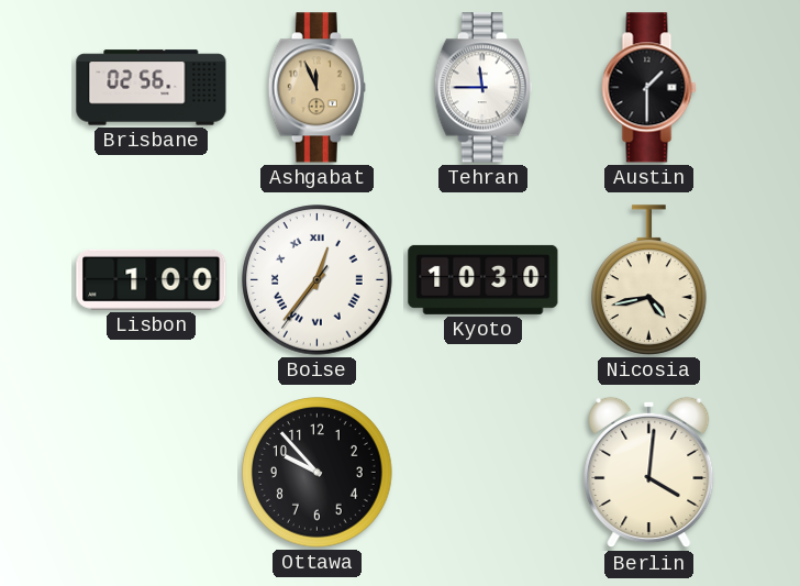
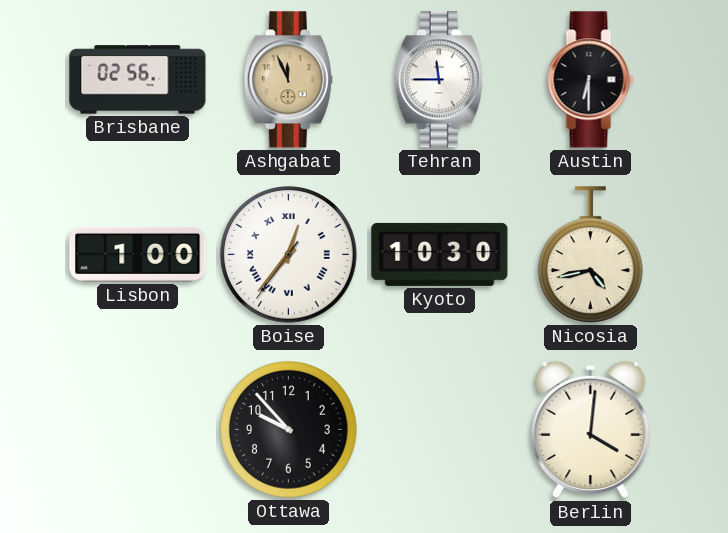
Austin: 1:30 -> 6:30
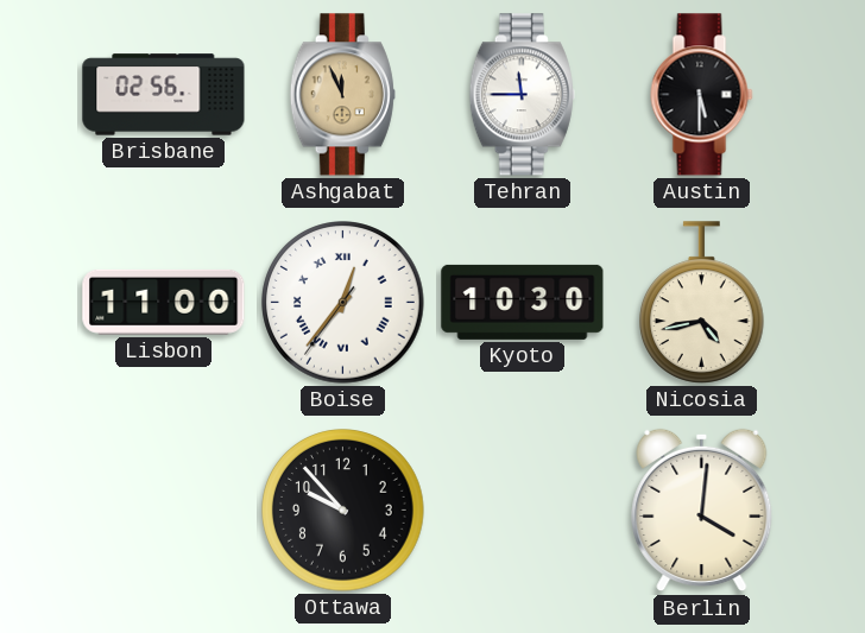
Austin: 6:30 -> 5:30
Lisbon: 1:00 -> 11:00
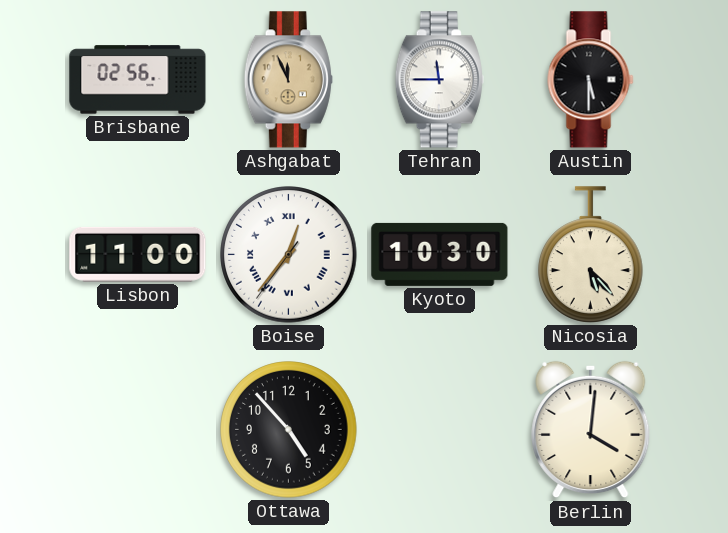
Nicosia: 4:43 -> 5:23
Ottawa: 9:53 -> 4:53
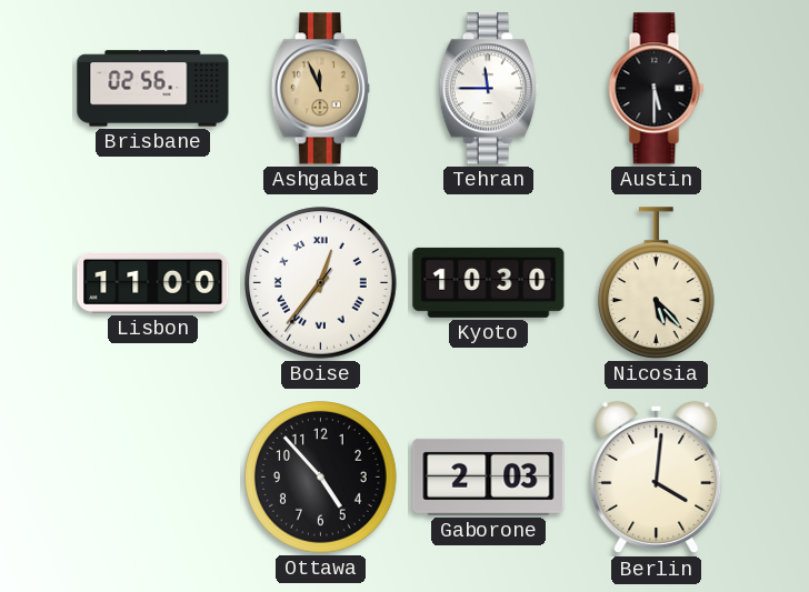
Gaborone: none -> 2:03
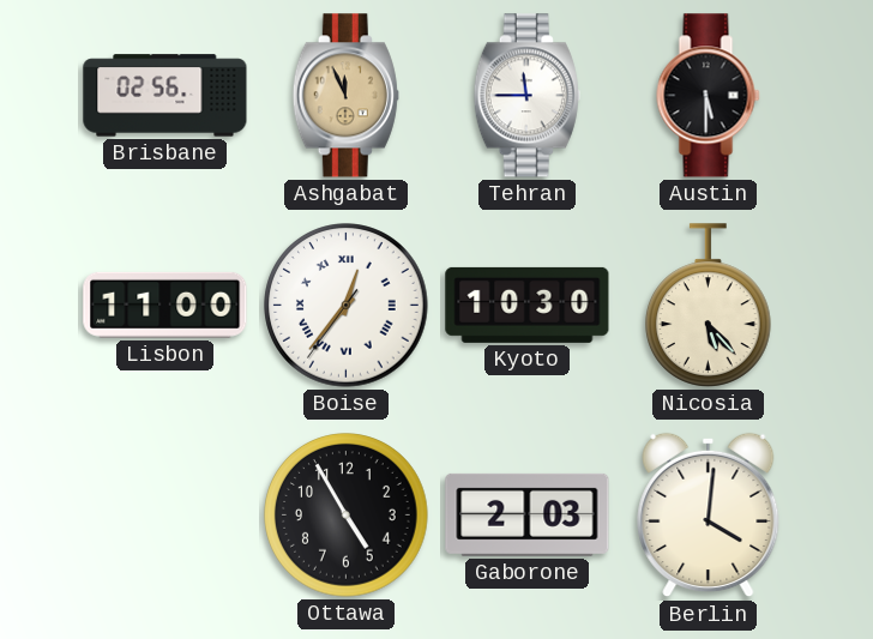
Ottawa: 4:53 -> 4:55
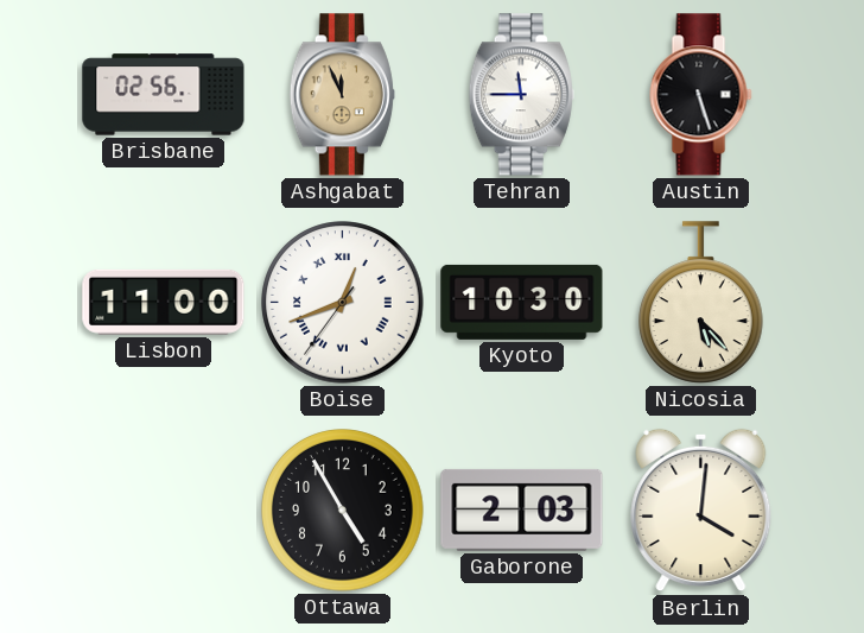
Austin: 5:30 -> 5:27
Boise: 12:36 -> 12:41
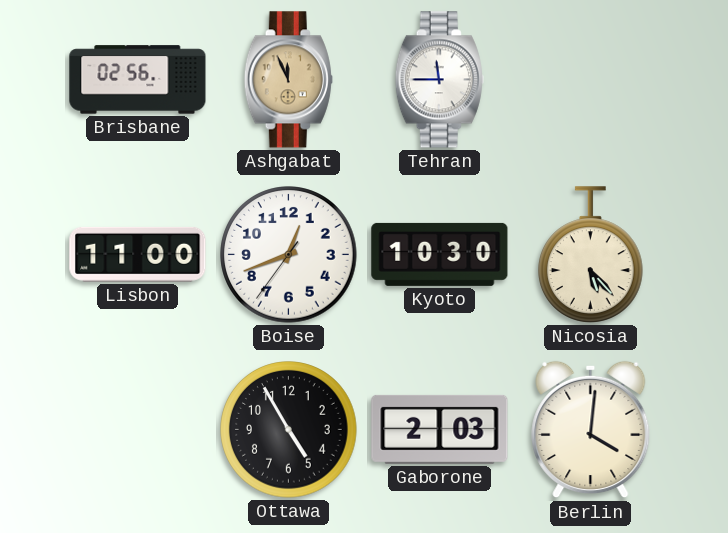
Austin: 5:27 -> none
Boise numerals: Roman -> Arabic
